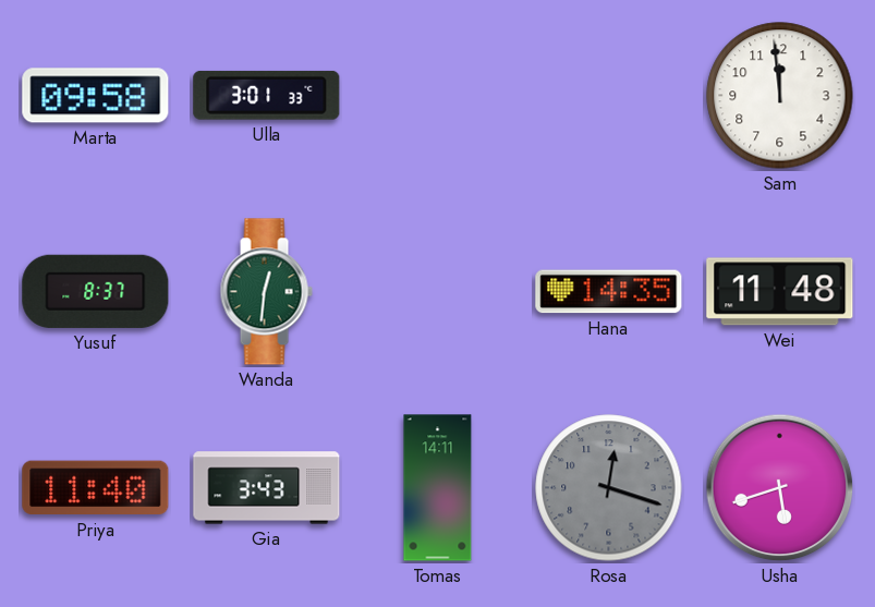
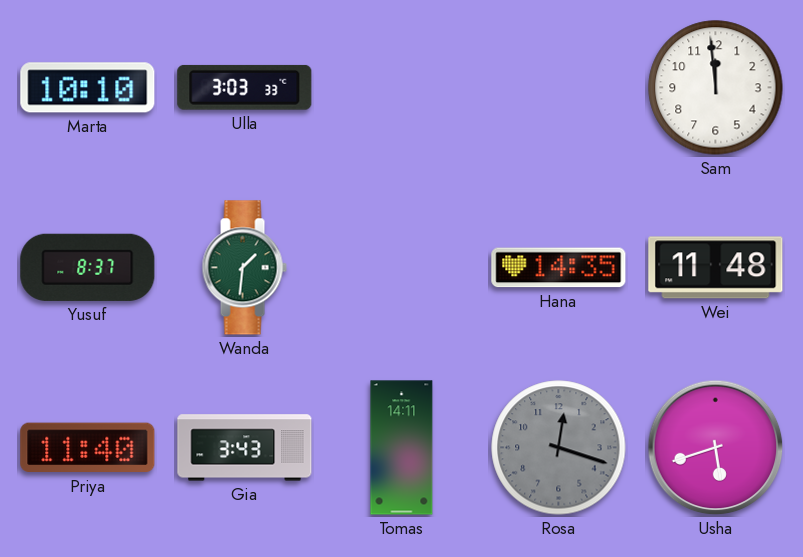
Marta: 09:58 -> 10:10
Ulla: 3:01 -> 3:03
Wanda: 12:31 -> 1:31
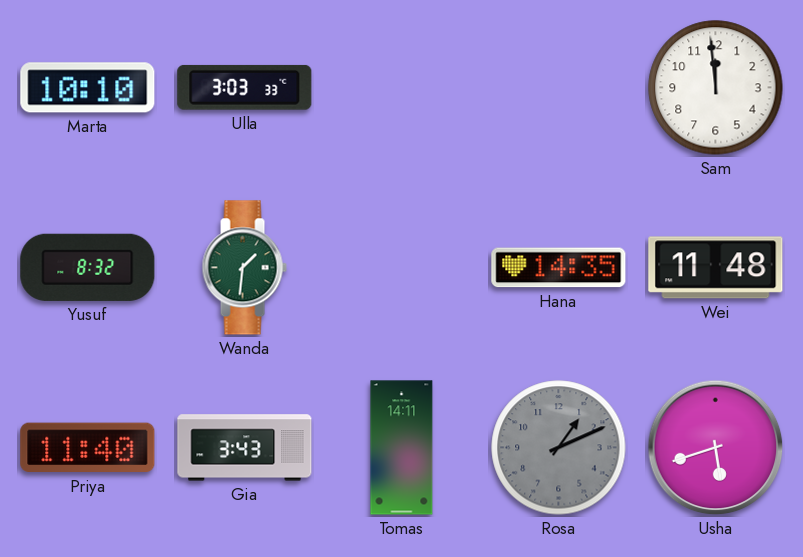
Yusuf: 8:37 -> 8:32
Rosa: 12:18 -> 1:11
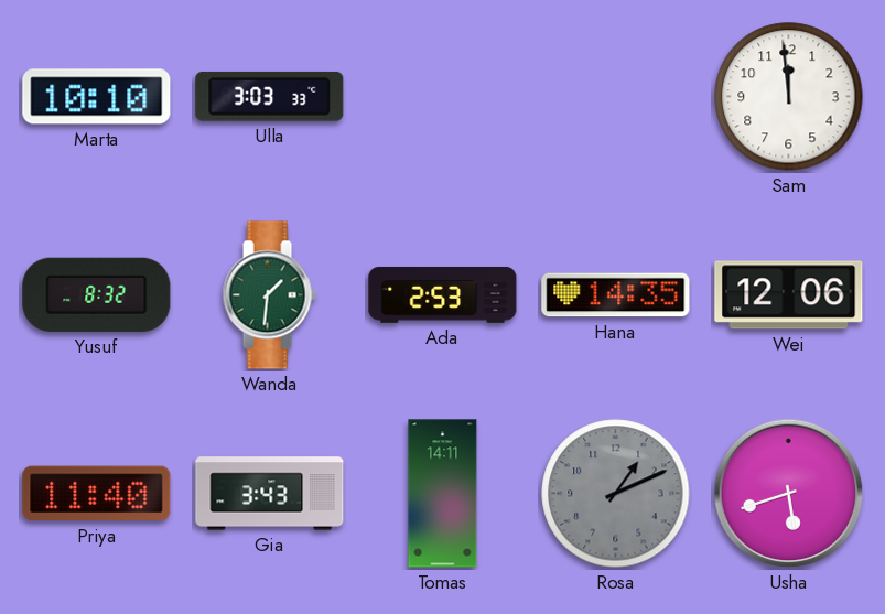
Ada: none -> 2:53
Wei: 11:48 -> 12:06
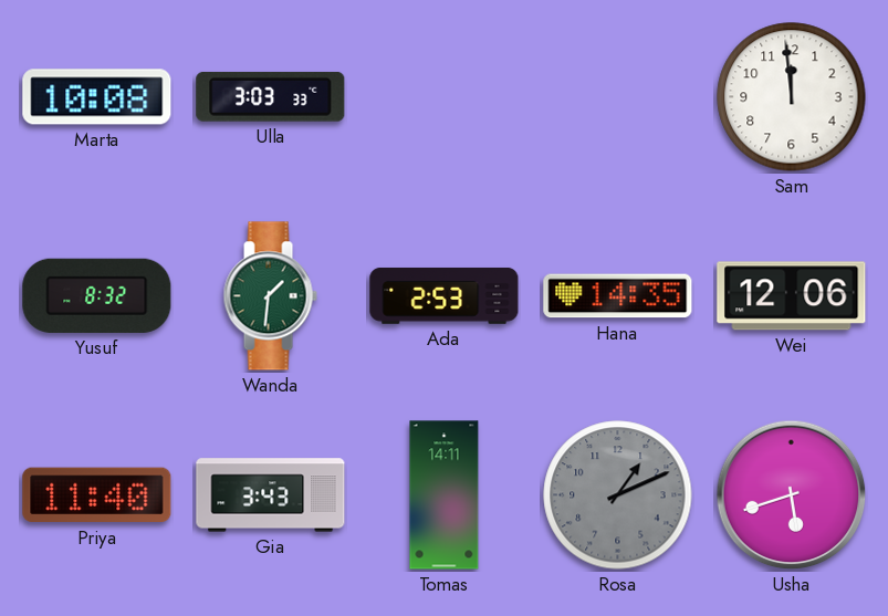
Marta: 10:10 -> 10:08
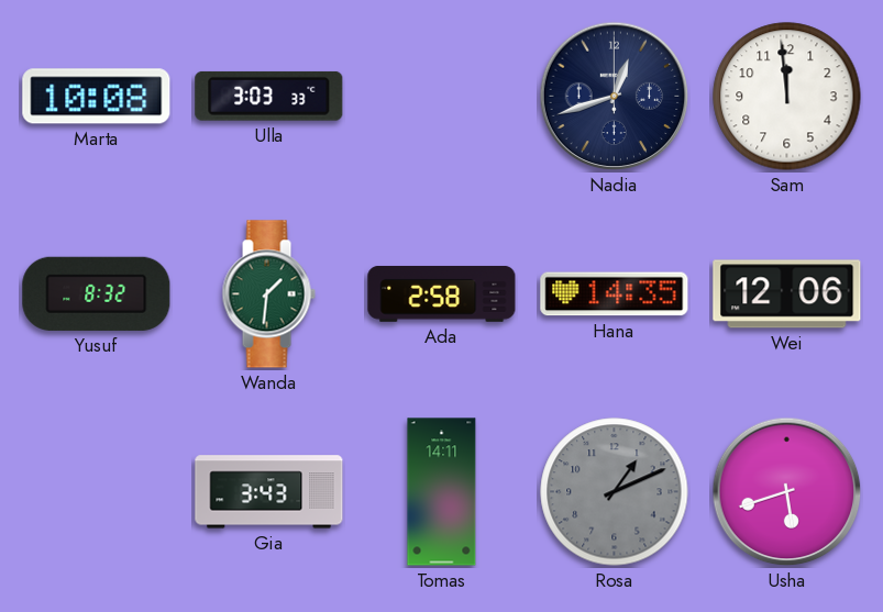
Nadia: none -> 12:42
Ada: 2:53 -> 2:58
Priya: 11:40 -> none
